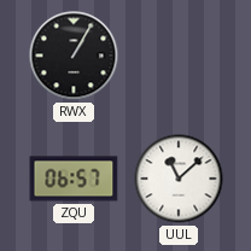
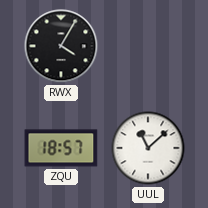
RWX: 1:05 -> 4:05
ZQU: 06:57 -> 18:57
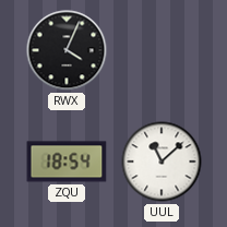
RWX: 4:05 -> 4:04
ZQU: 18:57 -> 18:54
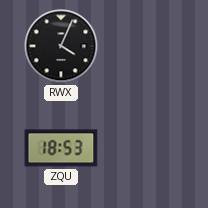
ZQU: 18:54 -> 18:53
UUL: 11:08 -> none
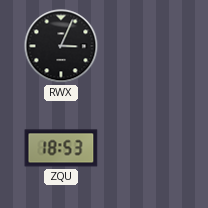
RWX: 4:04 -> 3:04
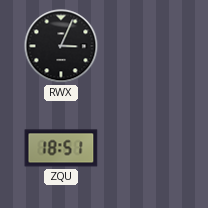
ZQU: 18:53 -> 18:51
